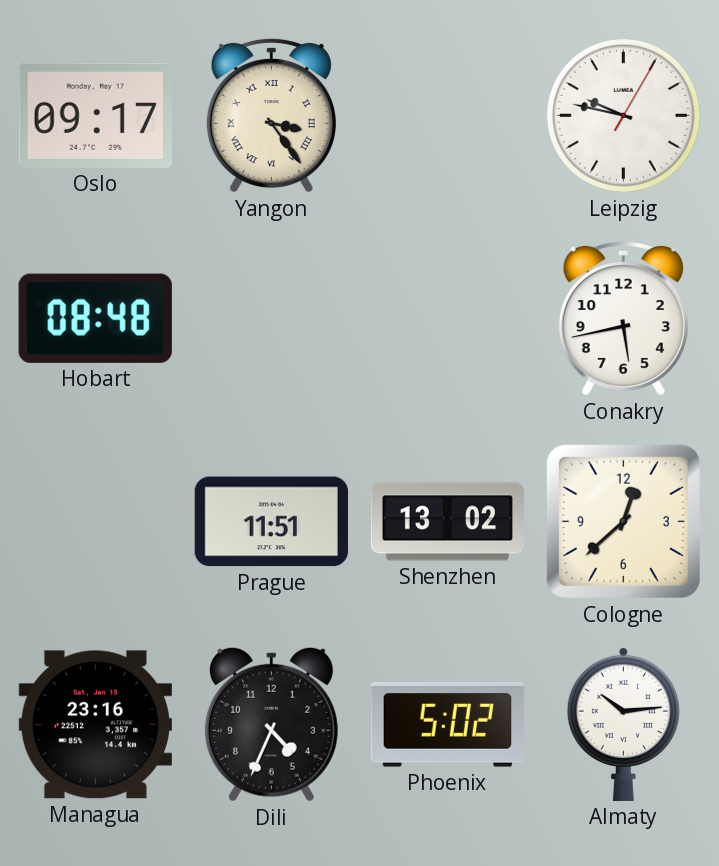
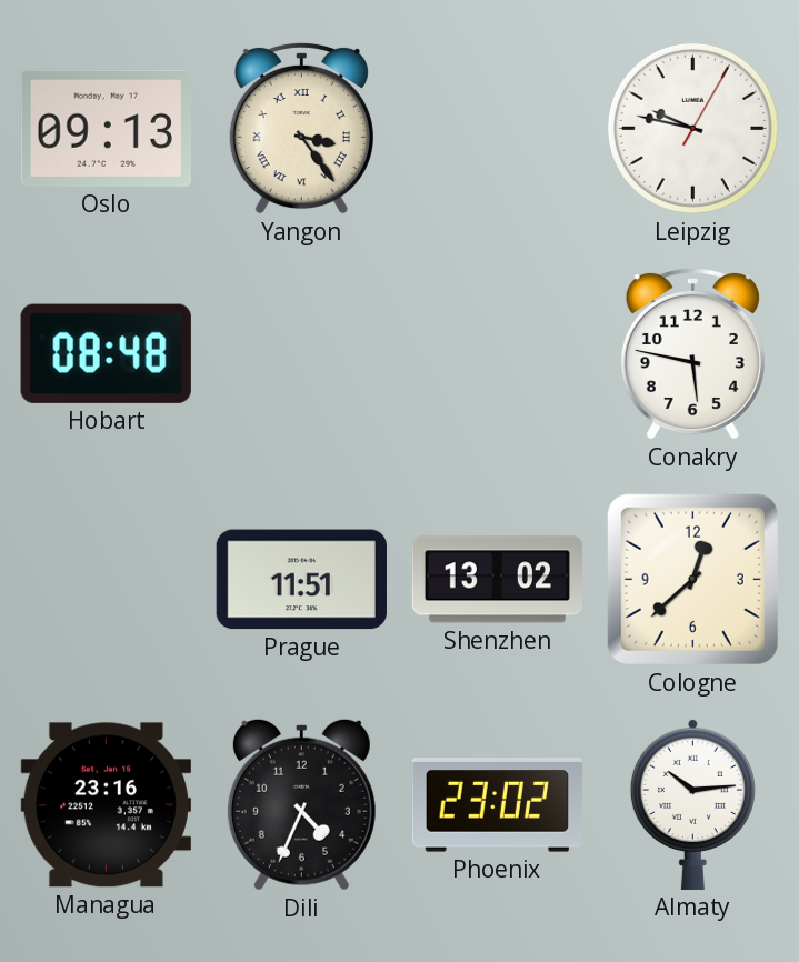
Oslo: 09:17 -> 09:13
Conakry: 5:43 -> 5:47
Phoenix: 5:02 -> 23:02
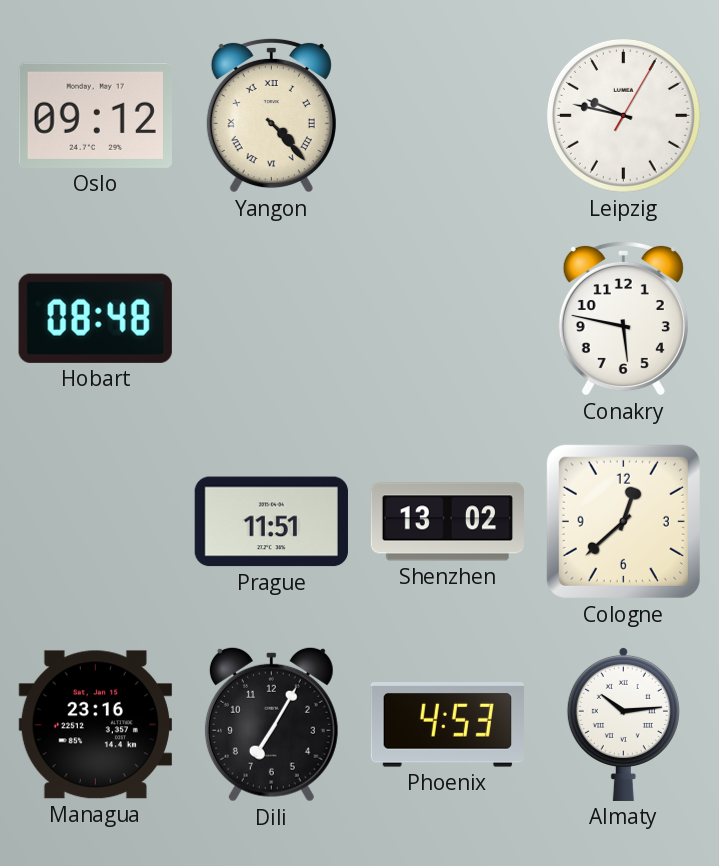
Oslo: 09:13 -> 09:12
Yangon: 3:24 -> 4:23
Dili: 4:34 -> 7:05
Phoenix: 23:02 -> 4:53
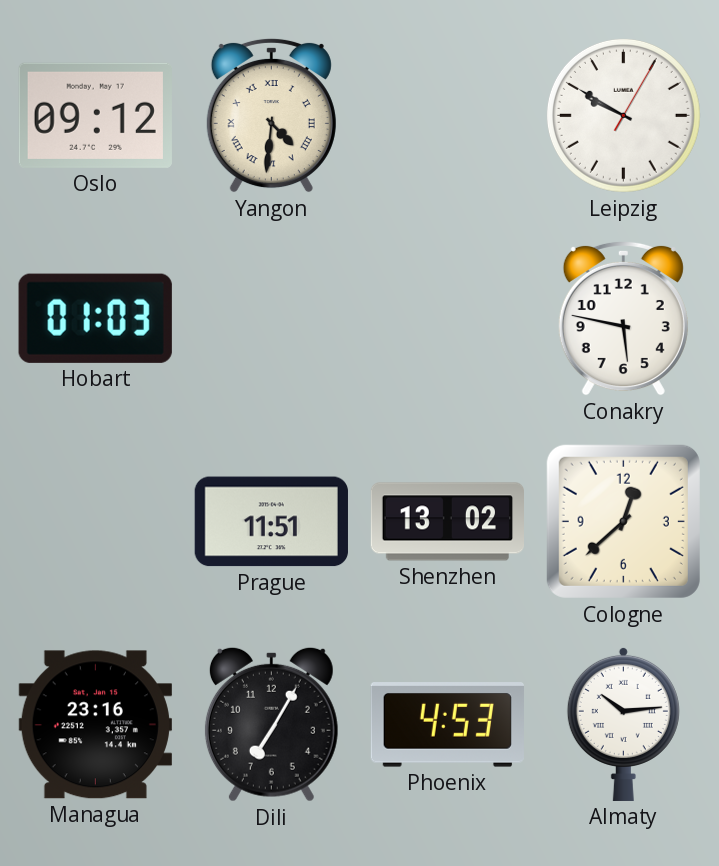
Yangon: 4:23 -> 4:31
Leipzig: 9:47 -> 9:50
Hobart: 08:48 -> 01:03
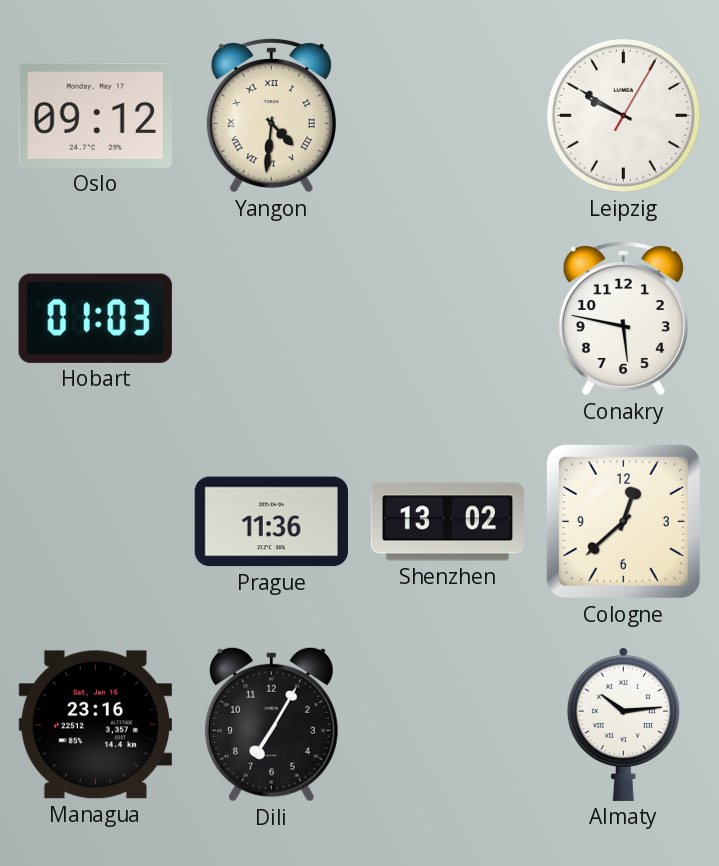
Prague: 11:51 -> 11:36
Phoenix: 4:53 -> none
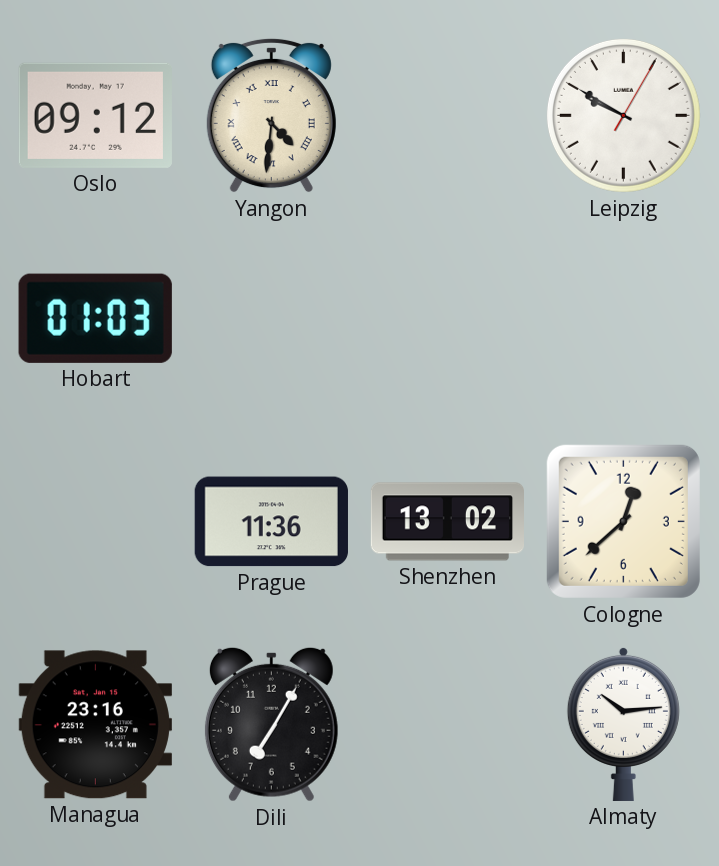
Conakry: 5:47 -> none
